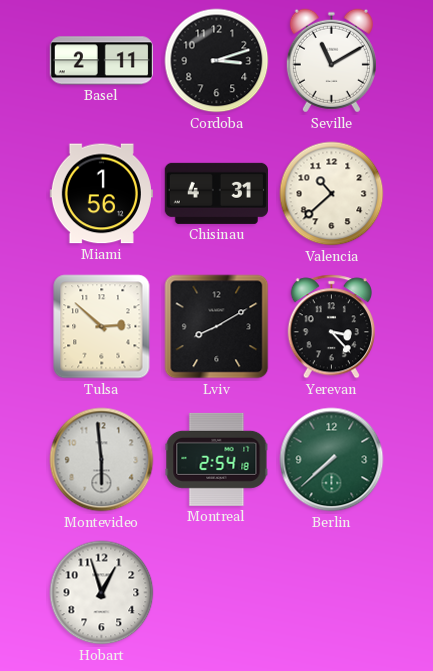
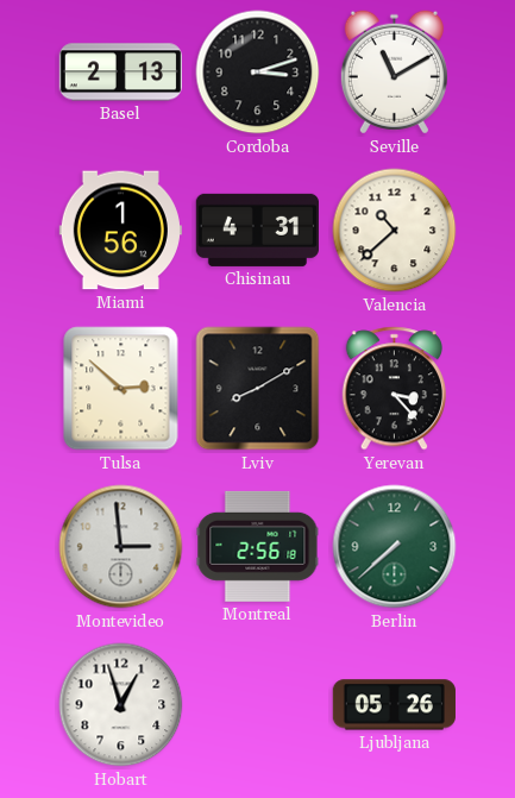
Basel: 2:11 -> 2:13
Montevideo: 5:59 -> 2:59
Montreal: 2:54 -> 2:56
Ljubljana: none -> 05:26
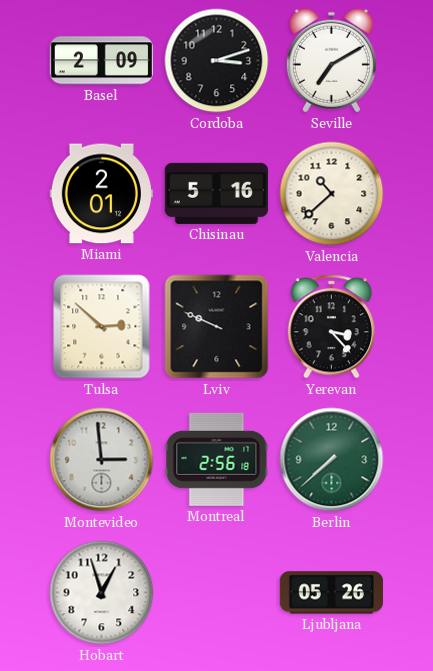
Basel: 2:13 -> 2:09
Seville: 11:10 -> 7:10
Miami: 1:56 -> 2:01
Chisinau: 4:31 -> 5:16
Lviv: 8:10 -> 9:49
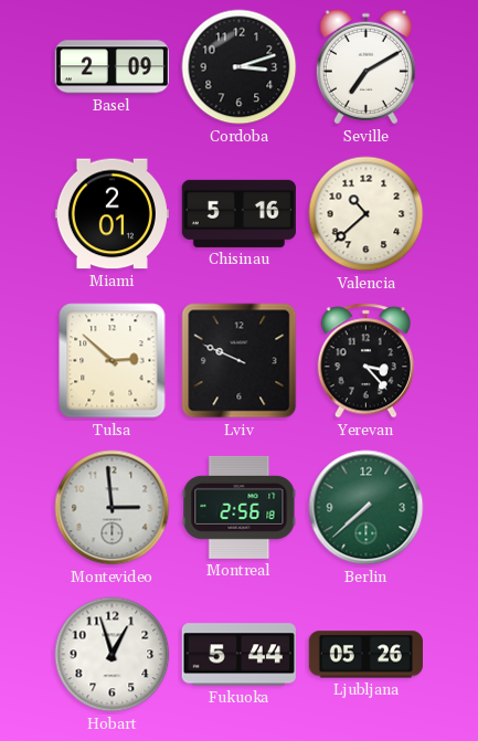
Fukuoka: none -> 5:44
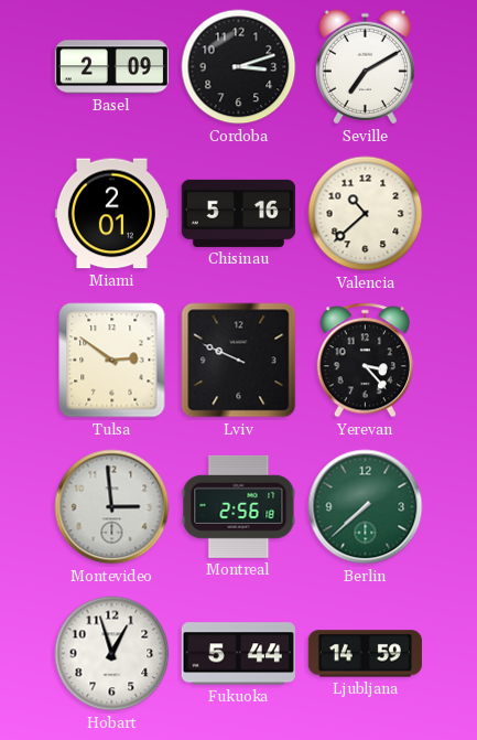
Tulsa: 2:52 -> 2:51
Ljubljana: 05:26 -> 14:59
